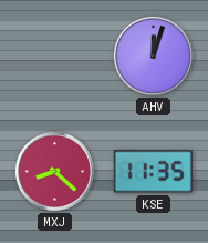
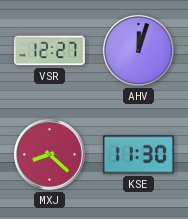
VSR: none -> 12:27
KSE: 11:35 -> 11:30
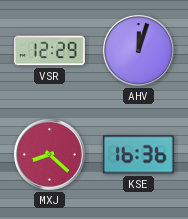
VSR: 12:27 -> 12:29
KSE: 11:30 -> 16:36
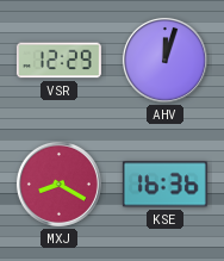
MXJ: 8:22 -> 8:20
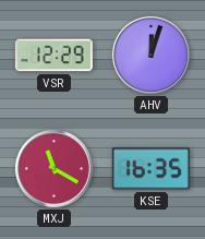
MXJ: 8:20 -> 11:20
KSE: 16:36 -> 16:35
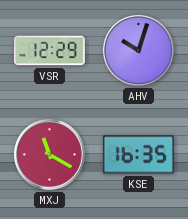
AHV: 12:03 -> 10:03
